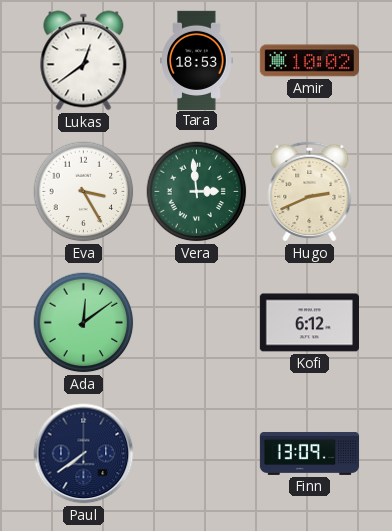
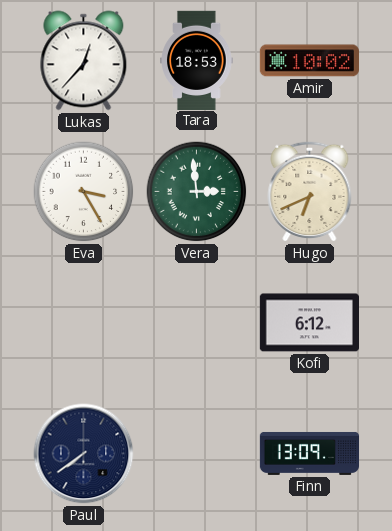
Lukas: 12:39 -> 12:37
Hugo: 2:41 -> 6:41
Ada: 12:09 -> none
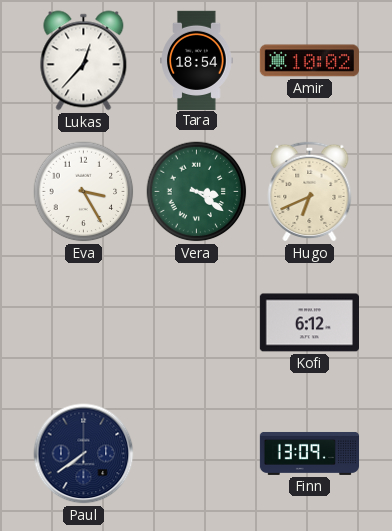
Tara: 18:53 -> 18:54
Vera: 2:59 -> 3:21
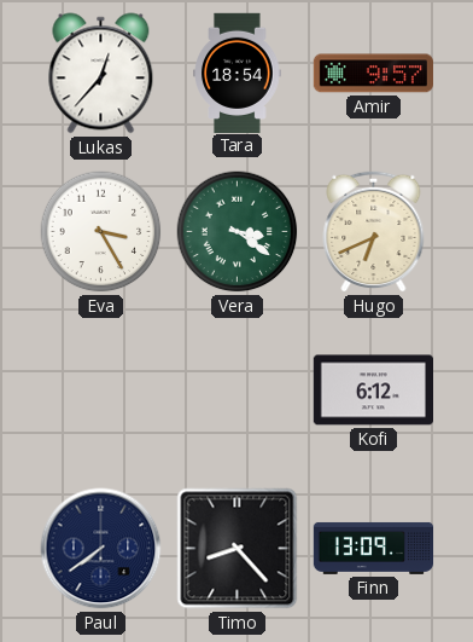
Amir: 10:02 -> 9:57
Timo: none -> 8:23
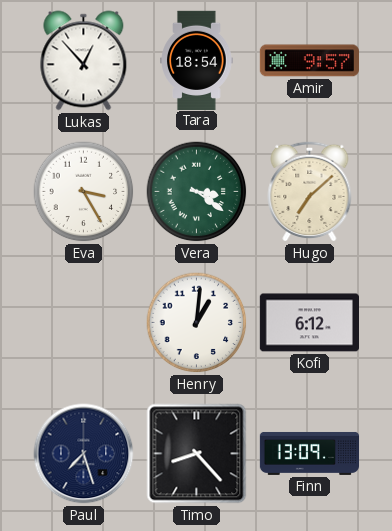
Lukas: 12:37 -> 12:53
Hugo: 6:41 -> 7:08
Henry: none -> 1:01
Paul: 7:39 -> 7:27
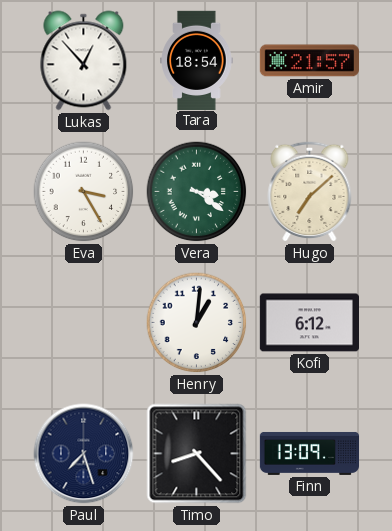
Amir: 9:57 -> 21:57
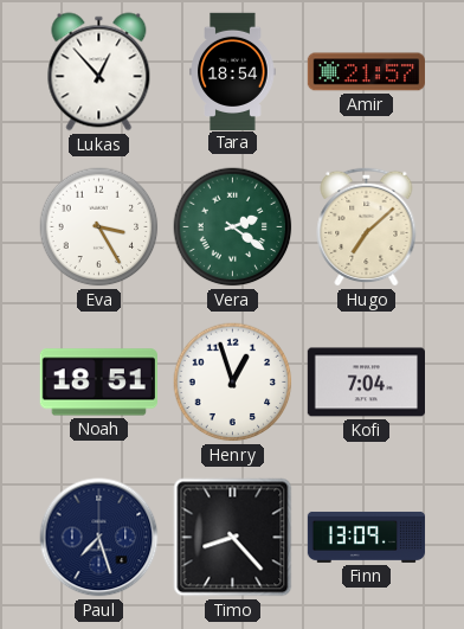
Vera: 3:21 -> 2:21
Noah: none -> 18:51
Henry: 1:01 -> 12:57
Kofi: 6:12 -> 7:04
